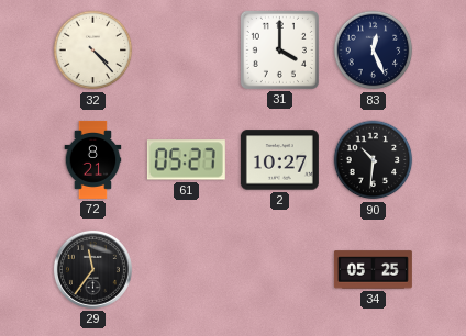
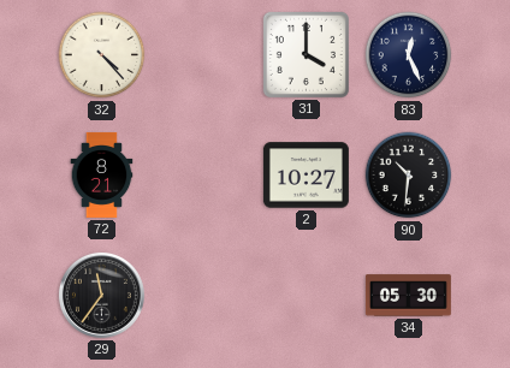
61: 05:27 -> none
34: 05:25 -> 05:30
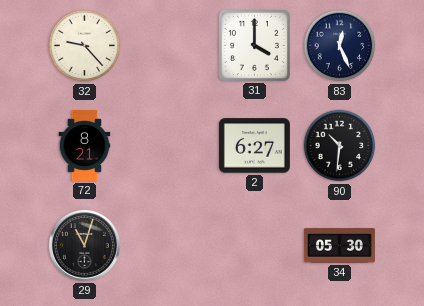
32: 4:23 -> 9:23
2: 10:27 -> 6:27
29: 11:36 -> 11:03
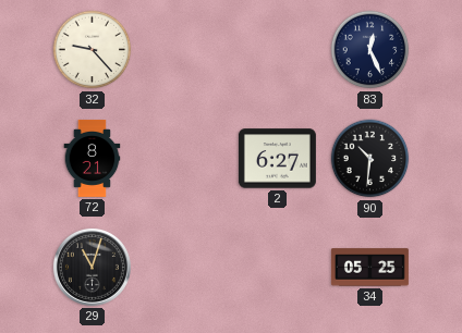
31: 4:00 -> none
34: 05:30 -> 05:25
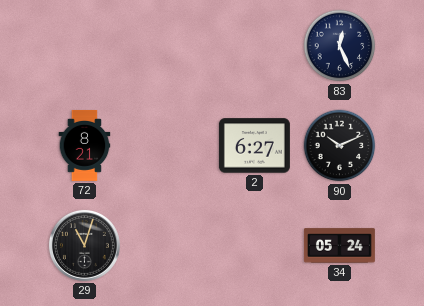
32: 9:23 -> none
90: 10:31 -> 10:11
34: 05:25 -> 05:24
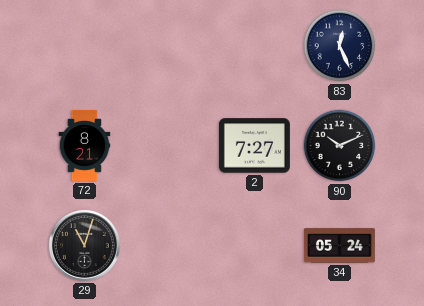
2: 6:27 -> 7:27
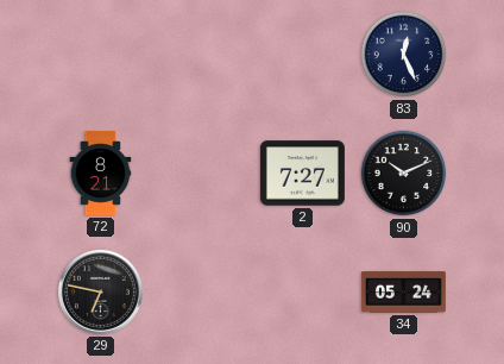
29: 11:03 -> 6:47
